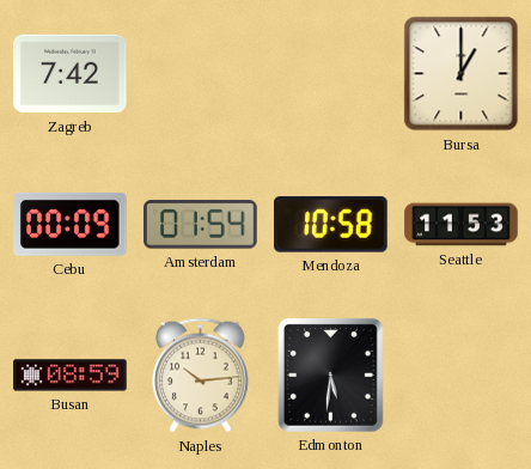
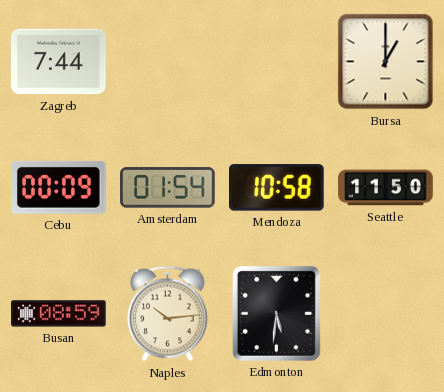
Zagreb: 7:42 -> 7:44
Seattle: 11:53 -> 11:50
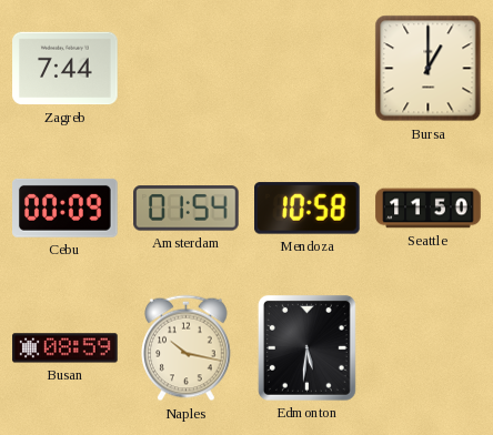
Naples: 10:14 -> 10:17
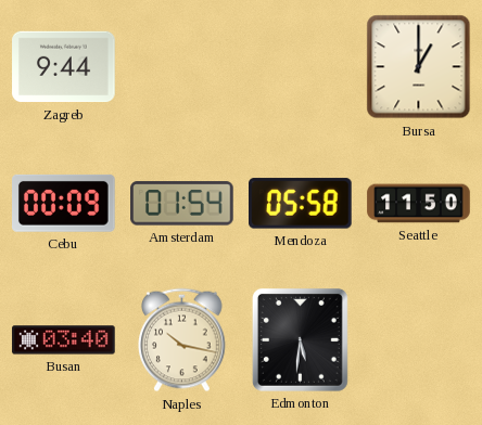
Zagreb: 7:44 -> 9:44
Mendoza: 10:58 -> 05:58
Busan: 08:59 -> 03:40
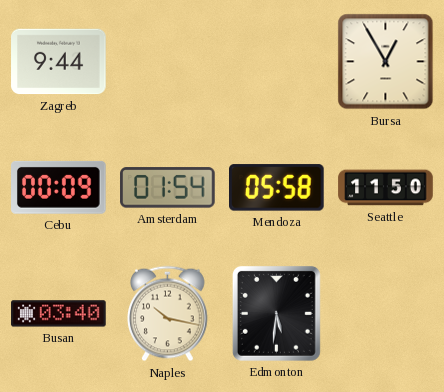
Bursa: 1:00 -> 12:55
